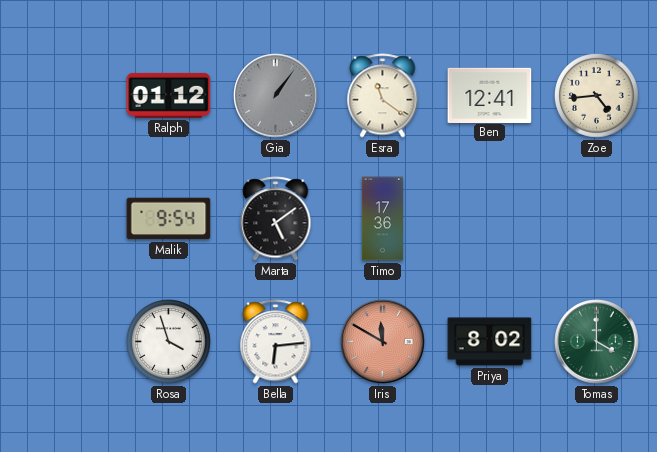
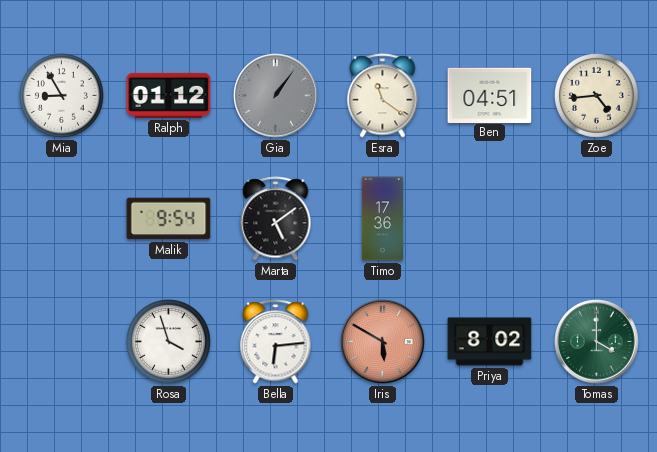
Mia: none -> 8:55
Ben: 12:41 -> 04:51
Iris: 11:50 -> 5:50
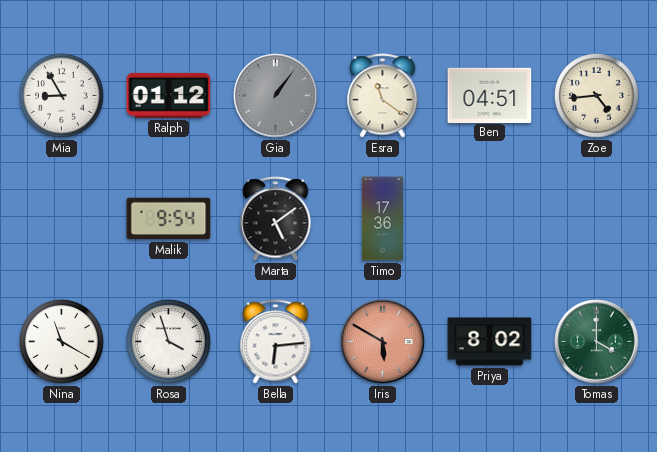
Nina: none -> 11:20
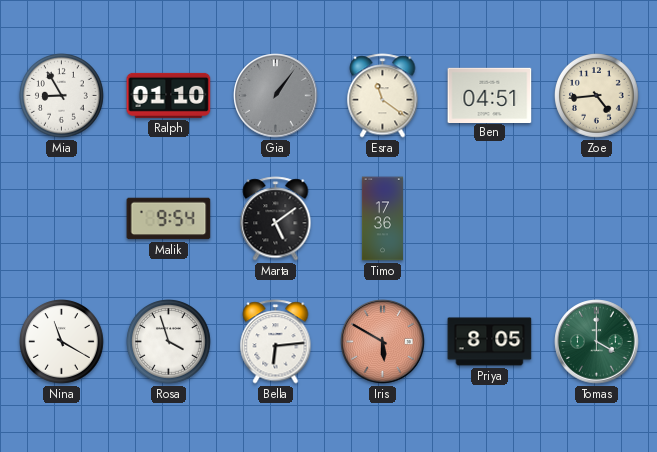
Ralph: 01:12 -> 01:10
Priya: 8:02 -> 8:05
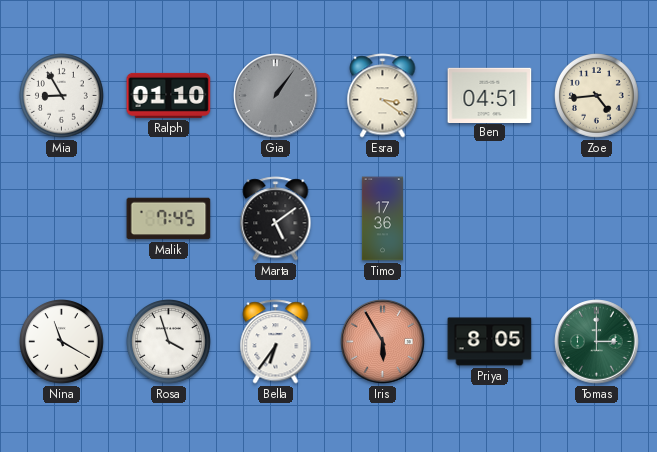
Esra: 11:21 -> 3:21
Malik: 9:54 -> 7:45
Bella: 6:14 -> 6:36
Iris: 5:50 -> 5:55
Tomas: 4:00 -> 3:00
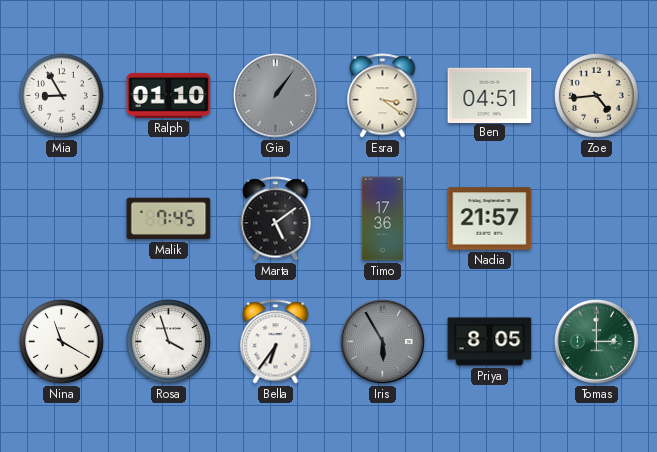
Nadia: none -> 21:57
Iris dial: salmon -> grey
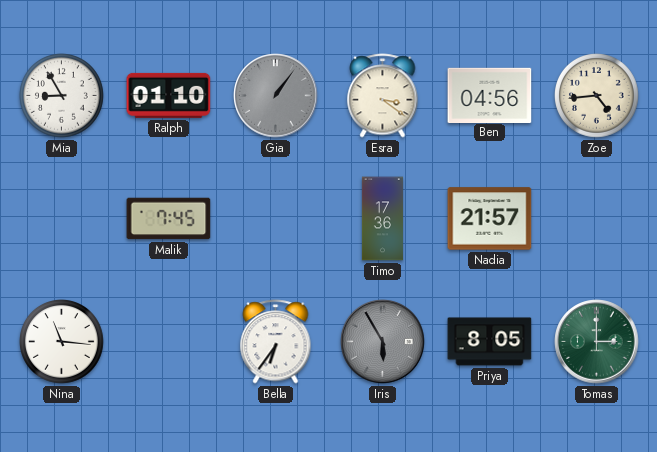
Ben: 04:51 -> 04:56
Marta: 5:09 -> none
Nina: 11:20 -> 11:16
Rosa: 3:57 -> none
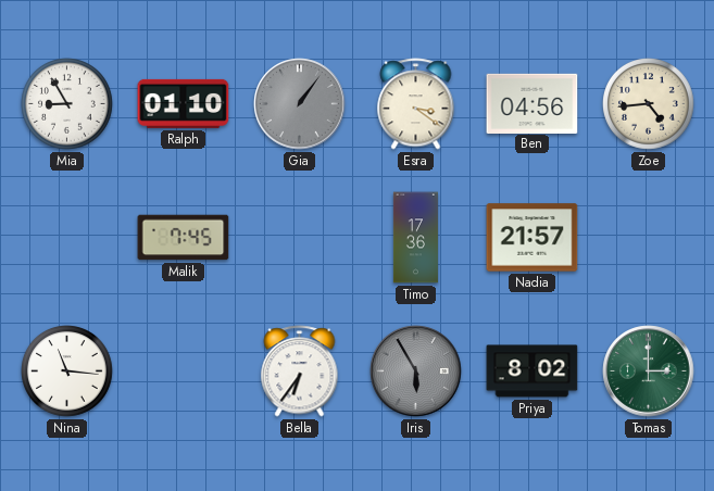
Priya: 8:05 -> 8:02
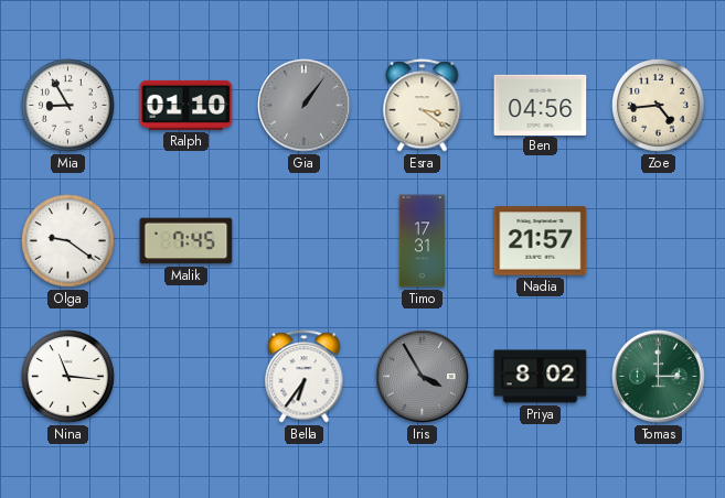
Olga: none -> 9:21
Timo: 17:36 -> 17:31
Iris: 5:55 -> 3:55
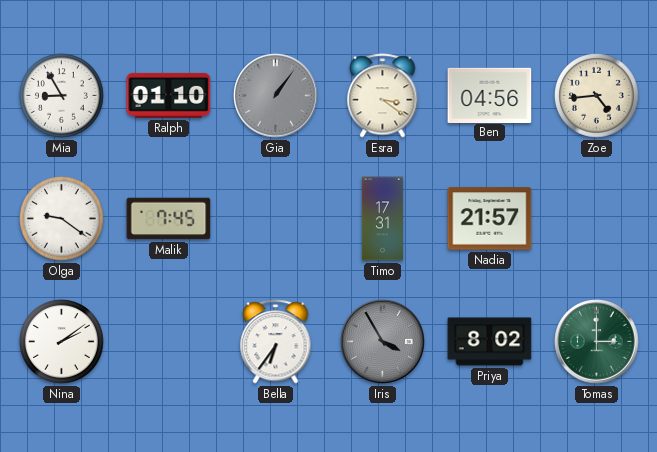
Nina: 11:16 -> 2:09
